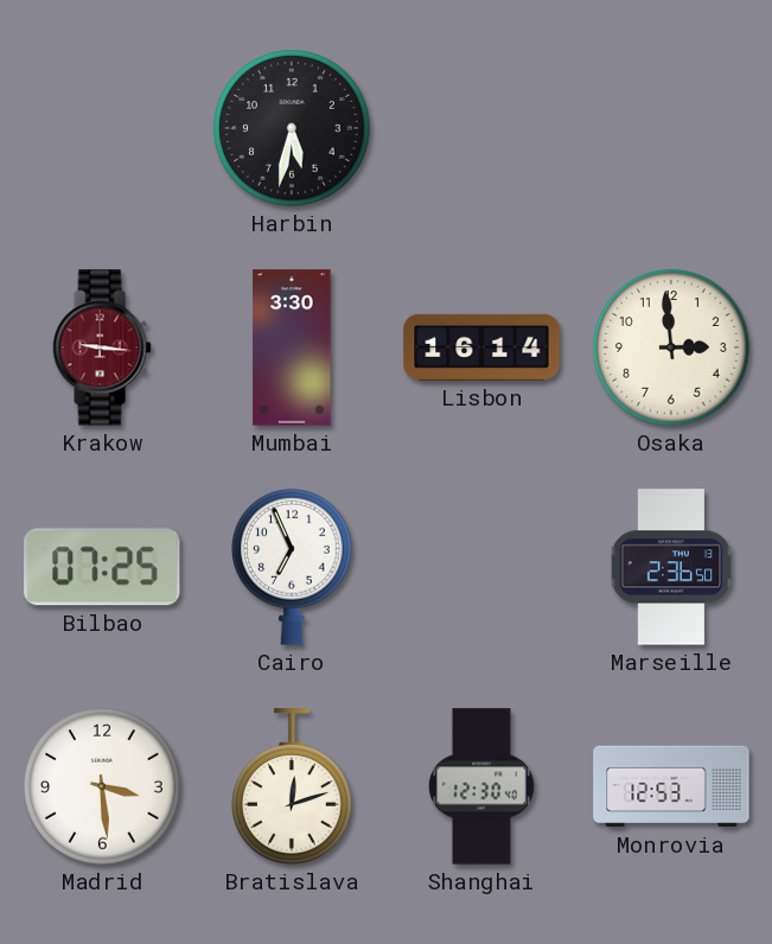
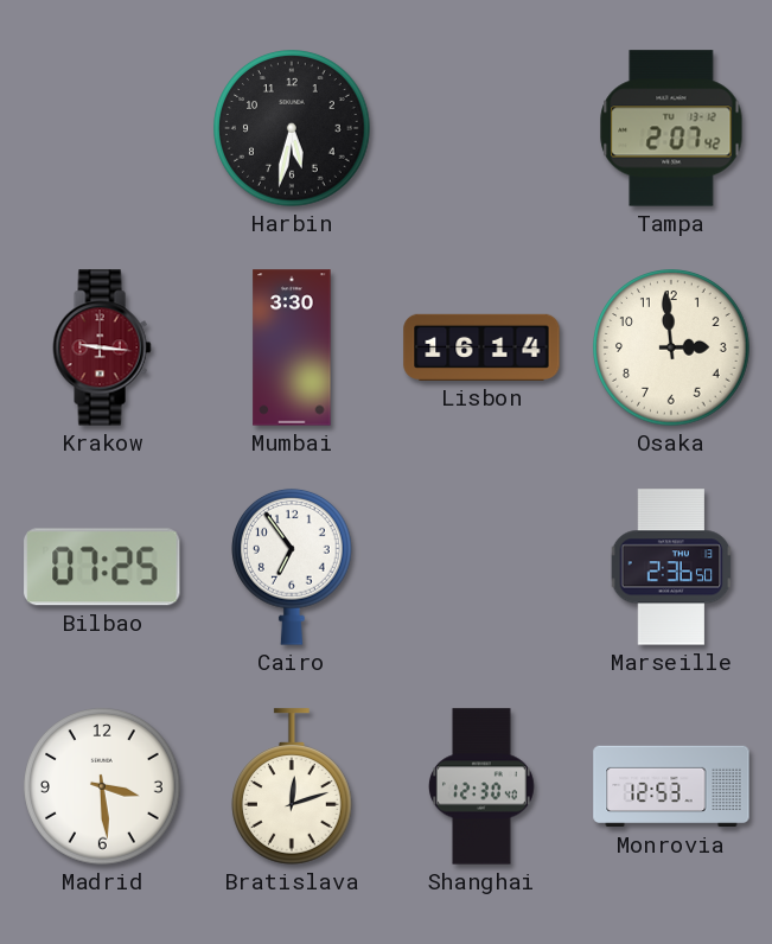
Tampa: none -> 2:07
Cairo: 6:56 -> 6:54
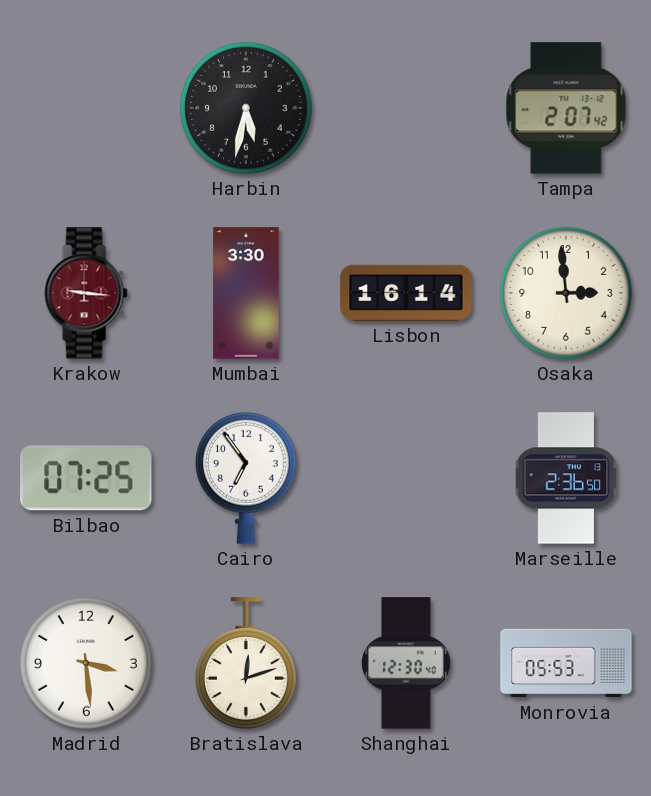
Monrovia: 12:53 -> 05:53
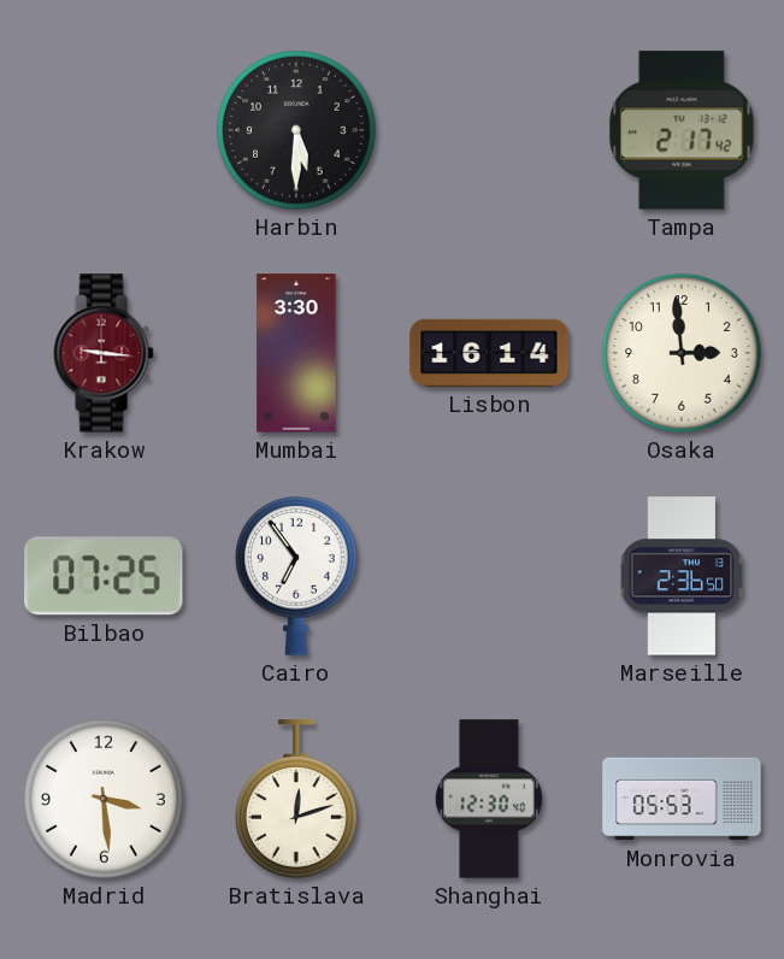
Harbin: 5:32 -> 5:30
Tampa: 2:07 -> 2:17
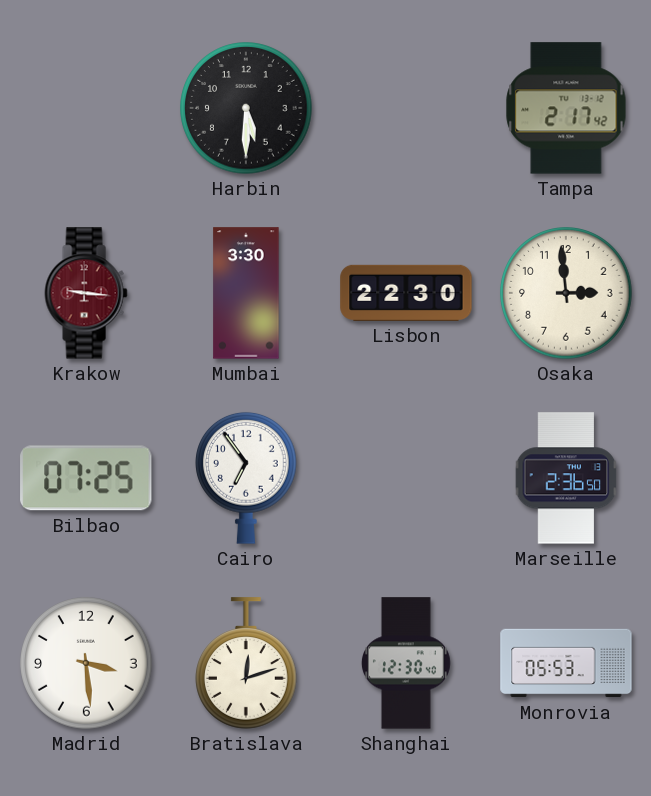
Lisbon: 16:14 -> 22:30
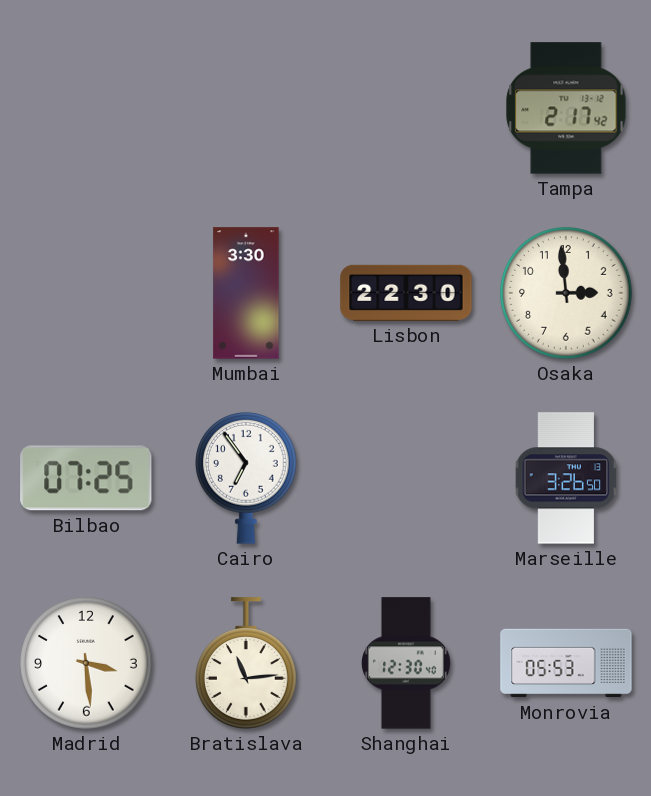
Harbin: 5:30 -> none
Krakow: 9:16 -> none
Marseille: 2:36 -> 3:26
Bratislava: 12:12 -> 11:14
